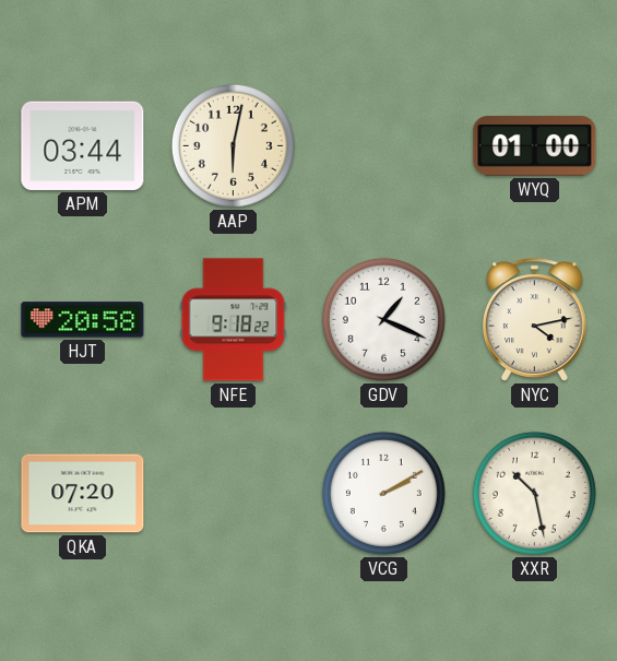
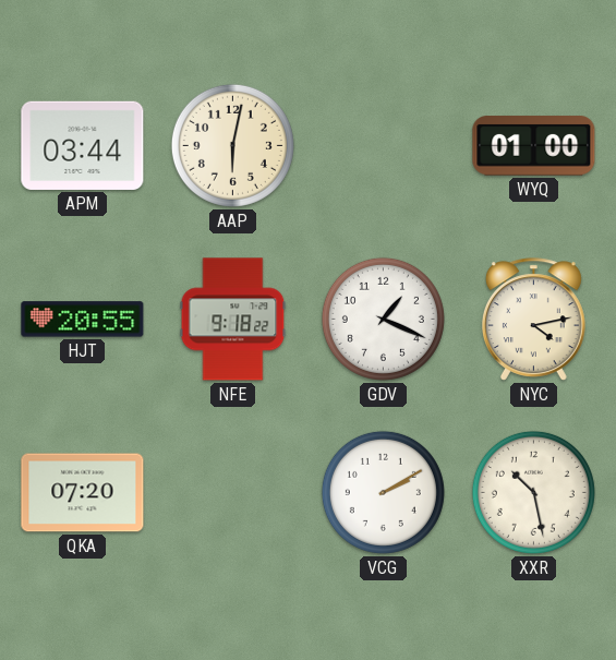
HJT: 20:58 -> 20:55
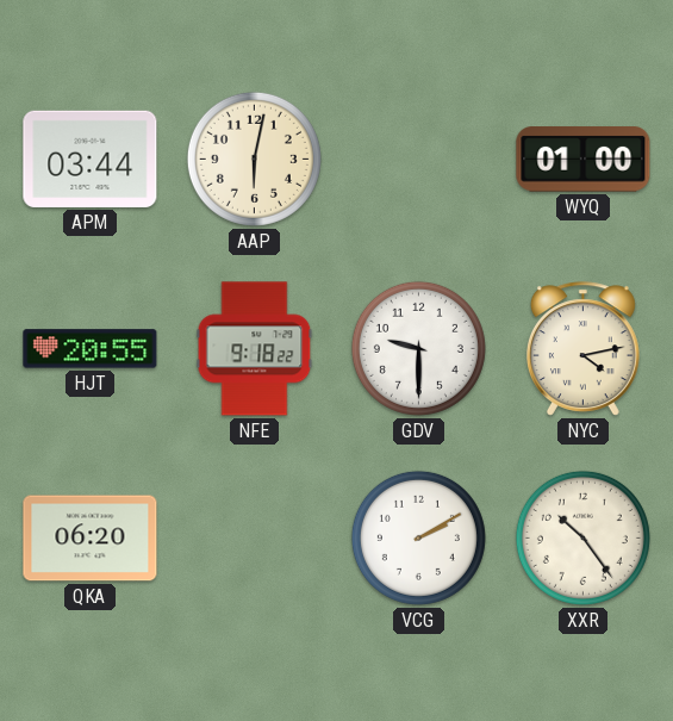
GDV: 1:19 -> 9:30
QKA: 07:20 -> 06:20
XXR: 10:28 -> 10:24
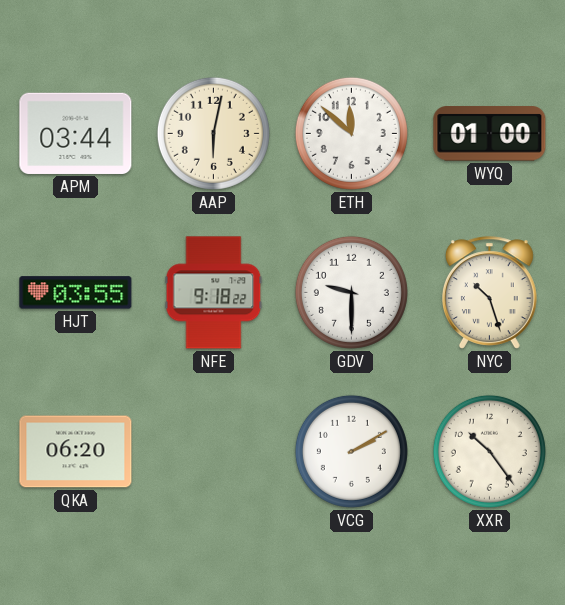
ETH: none -> 11:52
HJT: 20:55 -> 03:55
NYC: 4:13 -> 10:27
